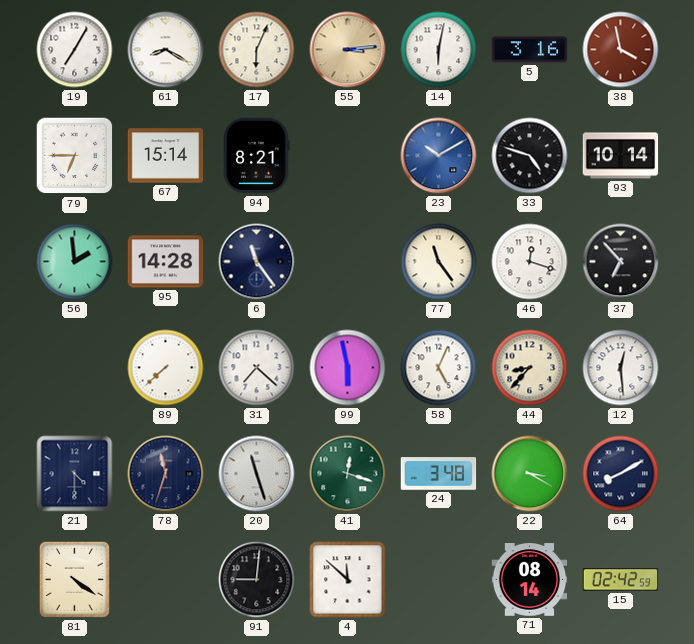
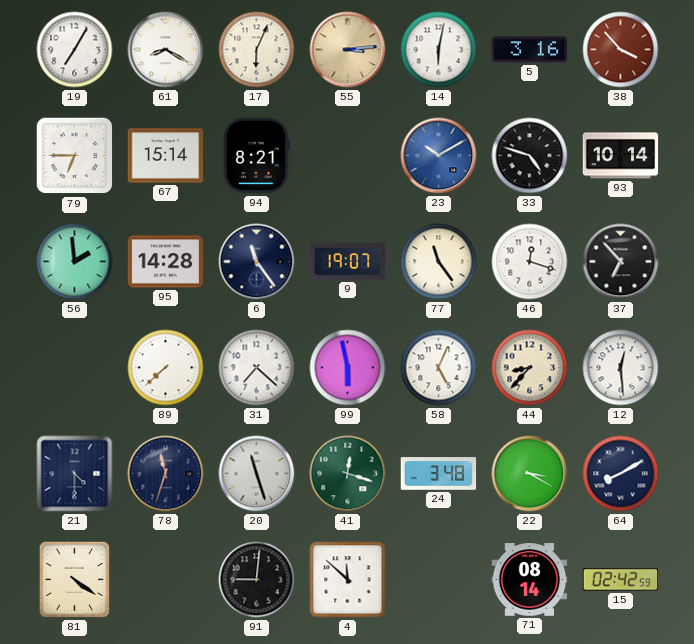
38: 3:58 -> 3:53
9: none -> 19:07
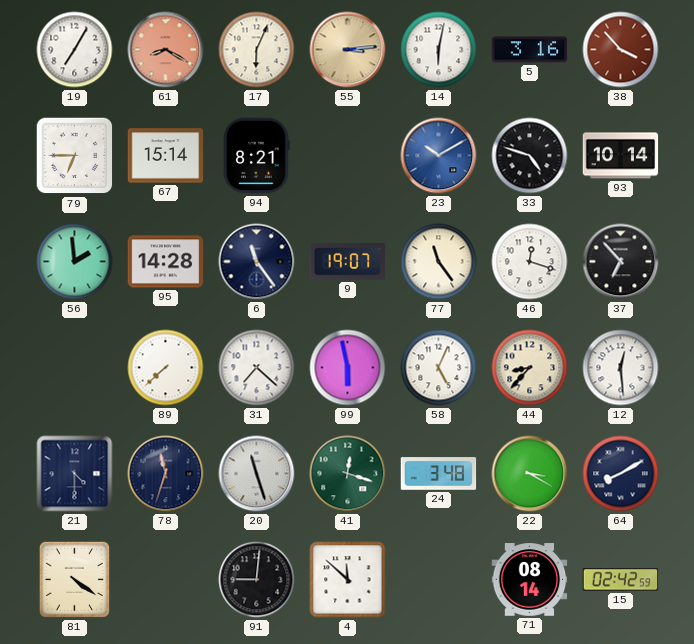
61 dial: white -> salmon
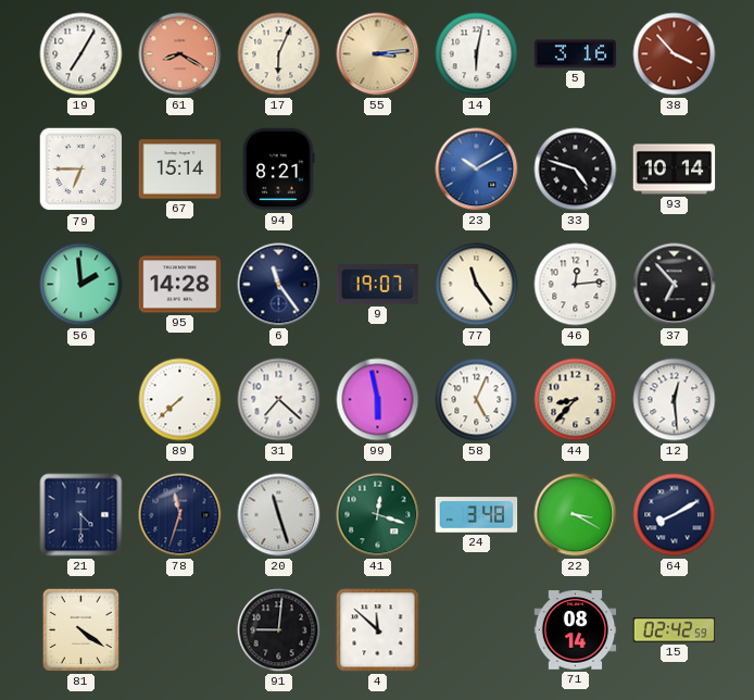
46: 12:18 -> 12:14
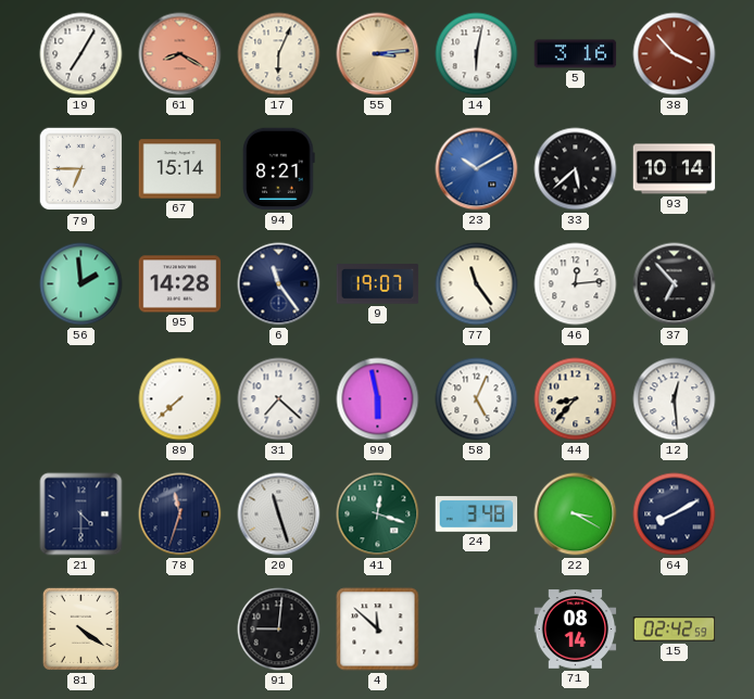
33: 4:48 -> 5:38
